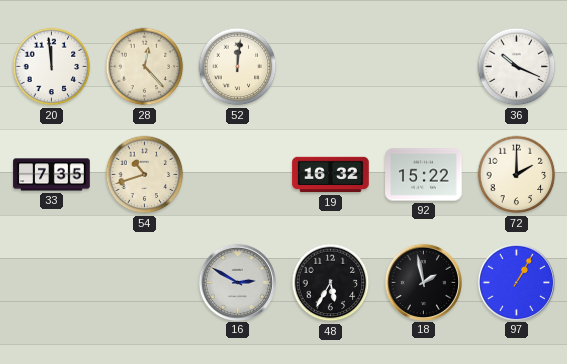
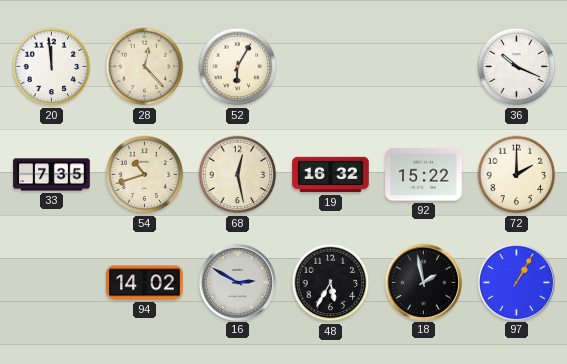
52: 12:01 -> 6:05
68: none -> 12:28
94: none -> 14:02
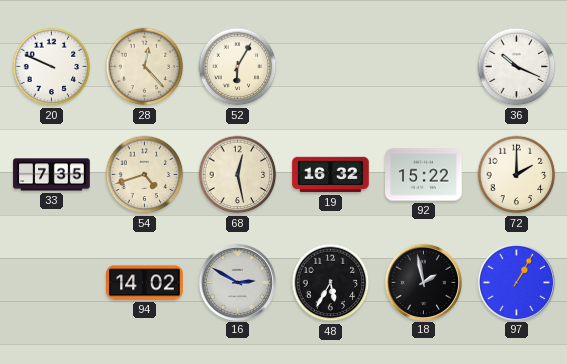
20: 11:59 -> 9:49
54: 10:42 -> 4:42
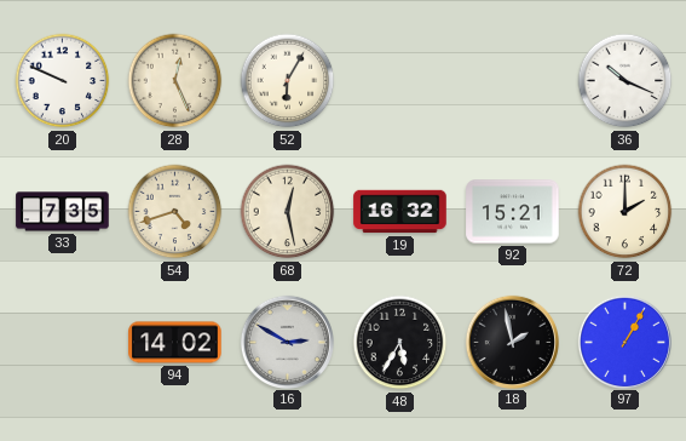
28: 12:23 -> 12:26
92: 15:22 -> 15:21
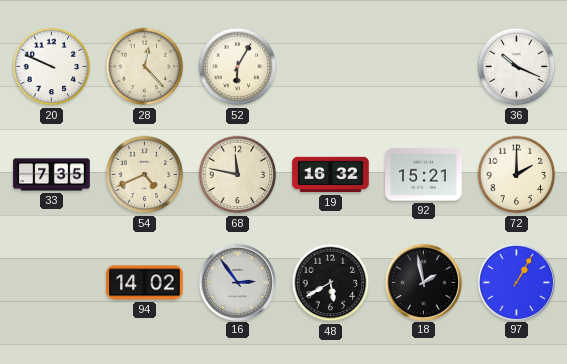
28: 12:26 -> 12:23
54: 4:42 -> 4:41
68: 12:28 -> 11:47
16: 2:50 -> 2:54
48: 5:35 -> 5:40
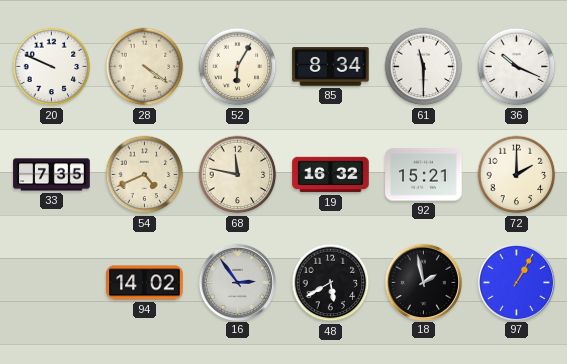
28: 12:23 -> 4:21
85: none -> 8:34
61: none -> 11:30
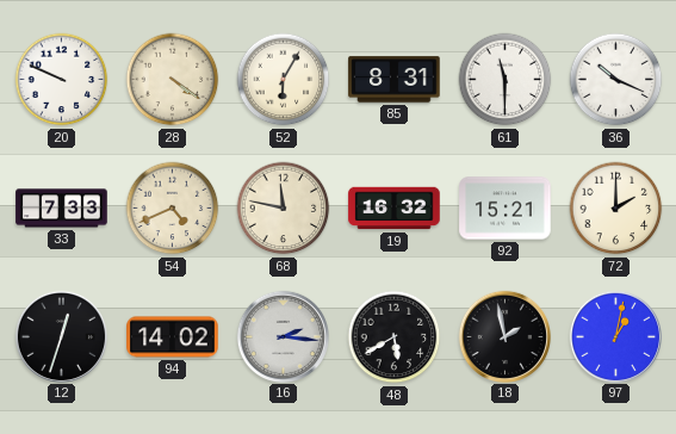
85: 8:34 -> 8:31
33: 7:35 -> 7:33
12: none -> 12:33
16: 2:54 -> 2:16
97: 1:05 -> 1:02
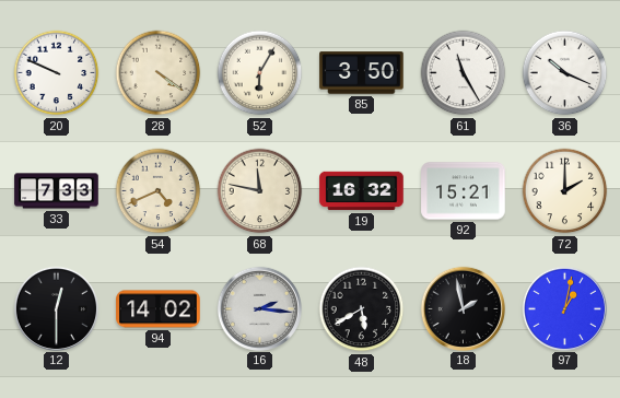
85: 8:31 -> 3:50
61: 11:30 -> 11:25
12: 12:33 -> 12:30
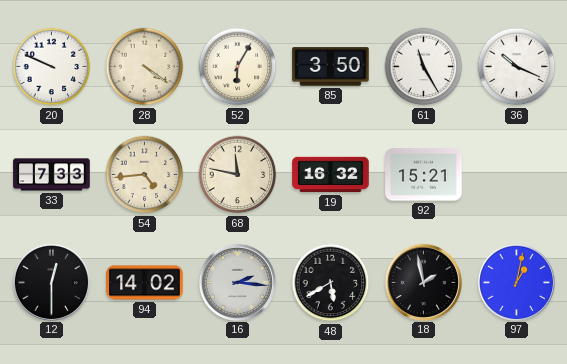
54: 4:41 -> 4:44
72: 2:00 -> none
